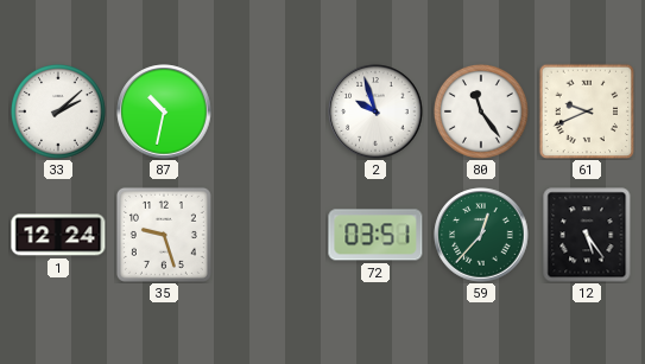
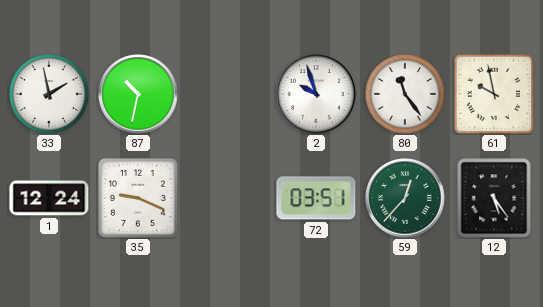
33: 2:08 -> 1:58
61: 9:41 -> 9:58
35: 9:27 -> 9:19
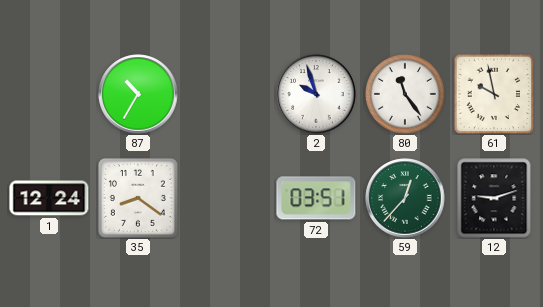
33: 1:58 -> none
87: 10:32 -> 10:35
35: 9:19 -> 8:21
12: 5:24 -> 9:12
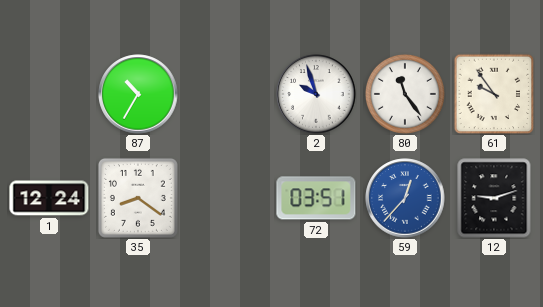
61: 9:58 -> 9:54
59 dial: green -> blue
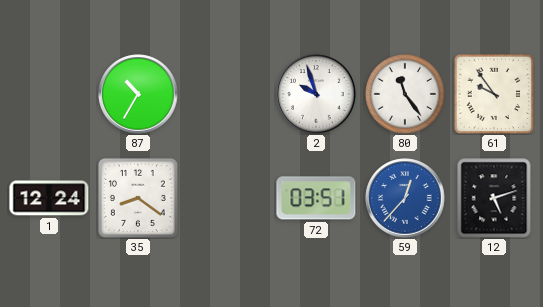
12: 9:12 -> 5:12
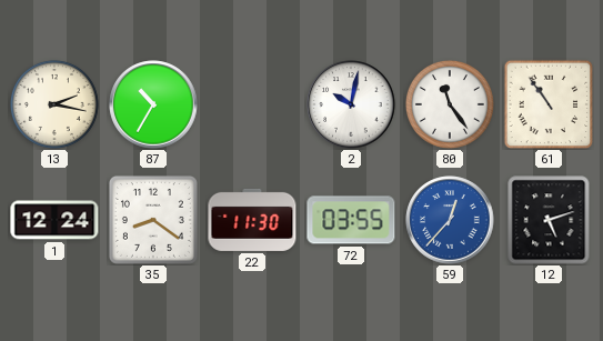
13: none -> 2:17
2: 9:57 -> 10:02
61: 9:54 -> 10:54
22: none -> 11:30
72: 03:51 -> 03:55
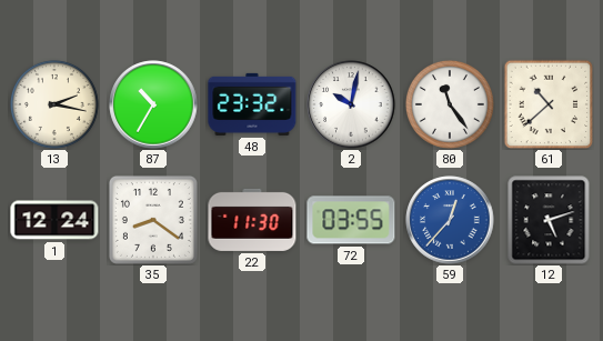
48: none -> 23:32
61: 10:54 -> 10:38
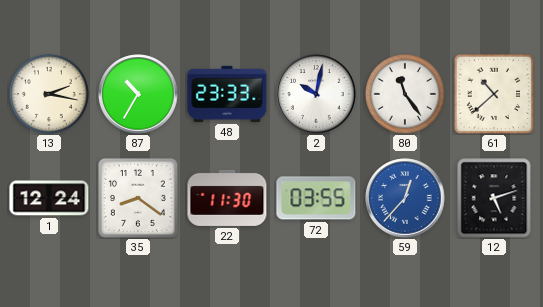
48: 23:32 -> 23:33
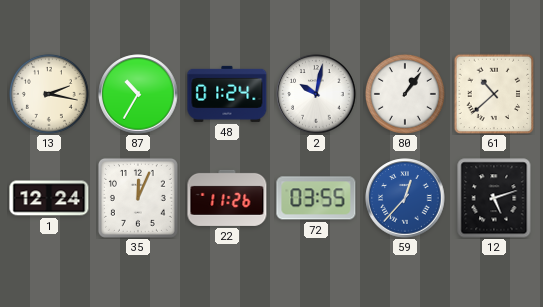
48: 23:33 -> 01:24
80: 11:24 -> 1:06
35: 8:21 -> 12:04
22: 11:30 -> 11:26
